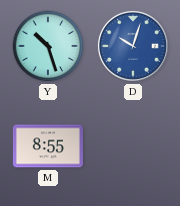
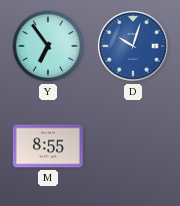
Y: 10:27 -> 6:54
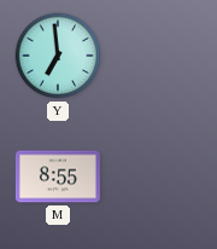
Y: 6:54 -> 6:59
D: 10:03 -> none
